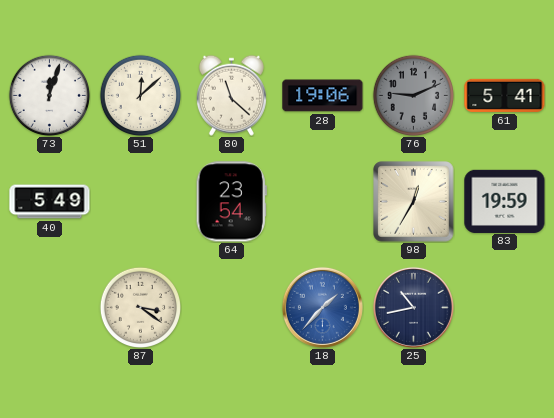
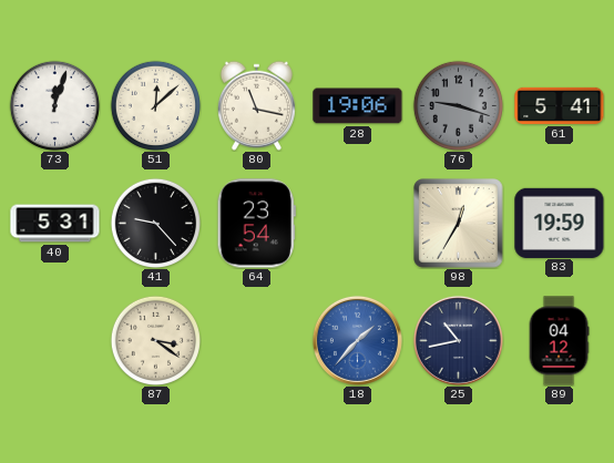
80: 11:22 -> 11:17
76: 9:11 -> 9:18
40: 5:49 -> 5:31
41: none -> 9:23
89: none -> 04:12
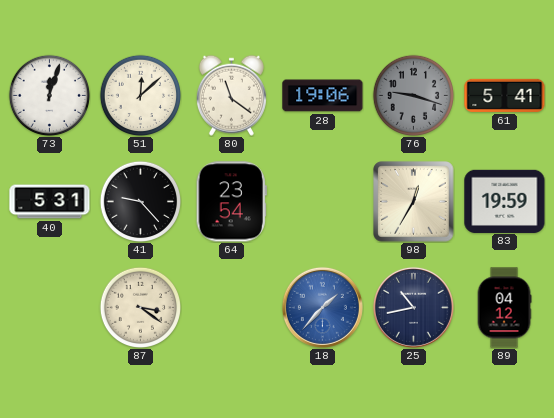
80: 11:17 -> 11:21
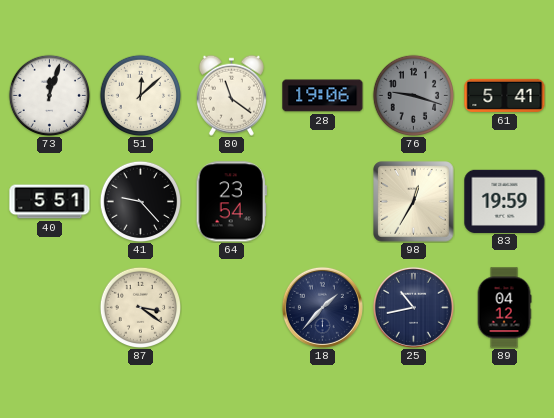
40: 5:31 -> 5:51
18 dial: blue -> navy
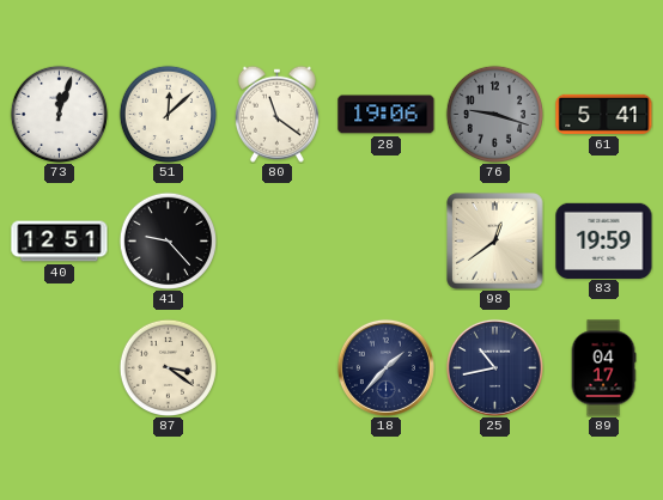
40: 5:51 -> 12:51
64: 23:54 -> none
98: 12:35 -> 12:39
89: 04:12 -> 04:17
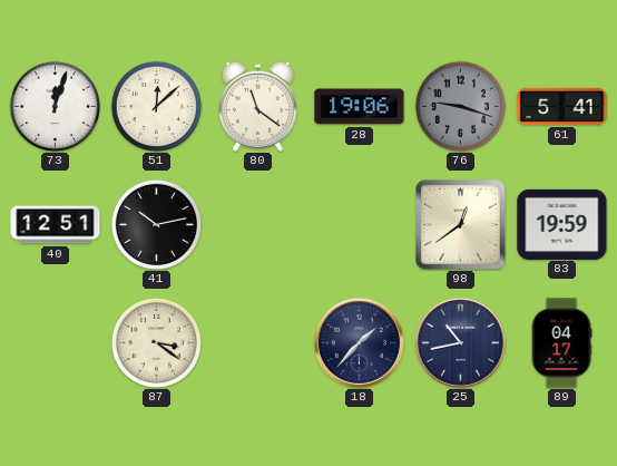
41: 9:23 -> 10:13
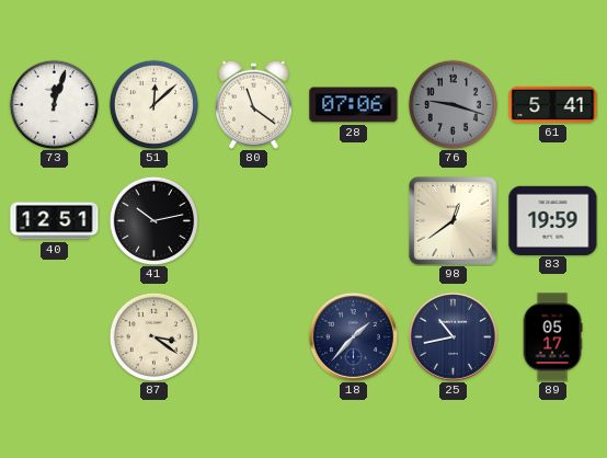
28: 19:06 -> 07:06
89: 04:17 -> 05:17
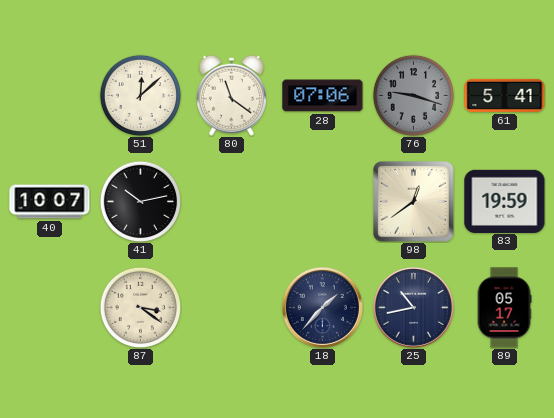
73: 12:03 -> none
40: 12:51 -> 10:07
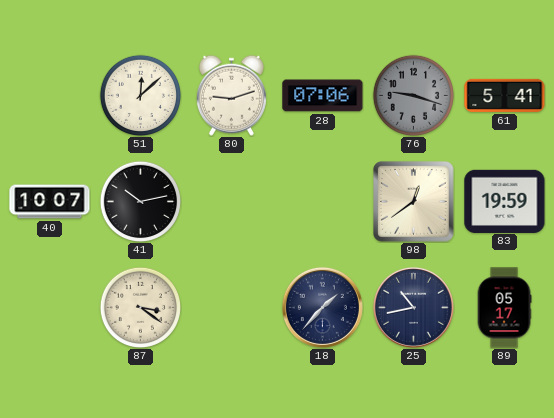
80: 11:21 -> 9:12
